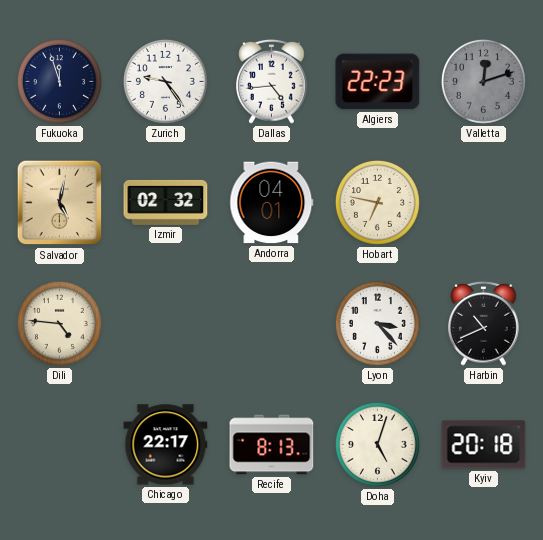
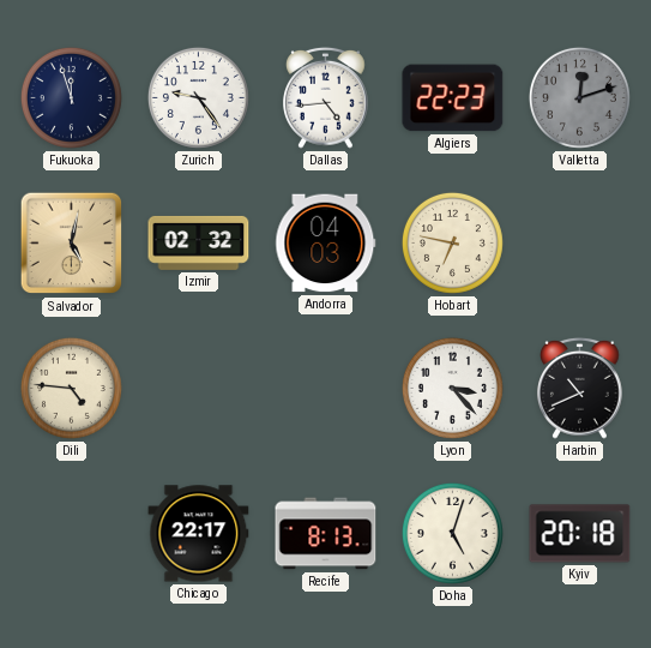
Andorra: 04:01 -> 04:03
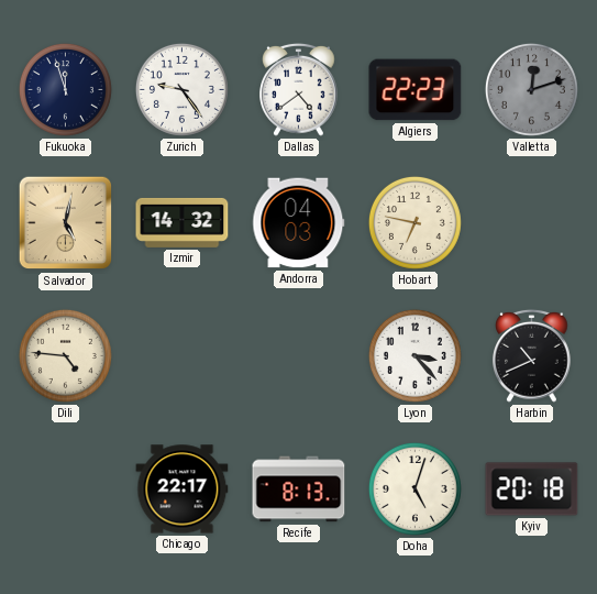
Dallas: 4:44 -> 4:39
Izmir: 02:32 -> 14:32
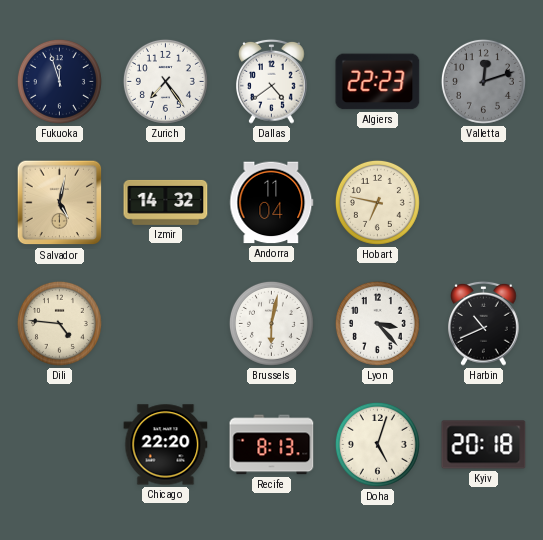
Zurich: 9:24 -> 7:24
Andorra: 04:03 -> 11:04
Brussels: none -> 6:02
Chicago: 22:17 -> 22:20
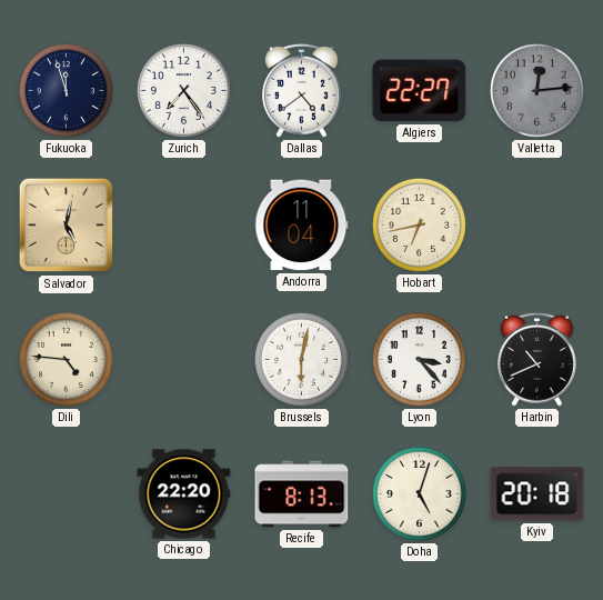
Algiers: 22:23 -> 22:27
Valletta: 12:12 -> 12:14
Izmir: 14:32 -> none
Hobart: 6:47 -> 6:43
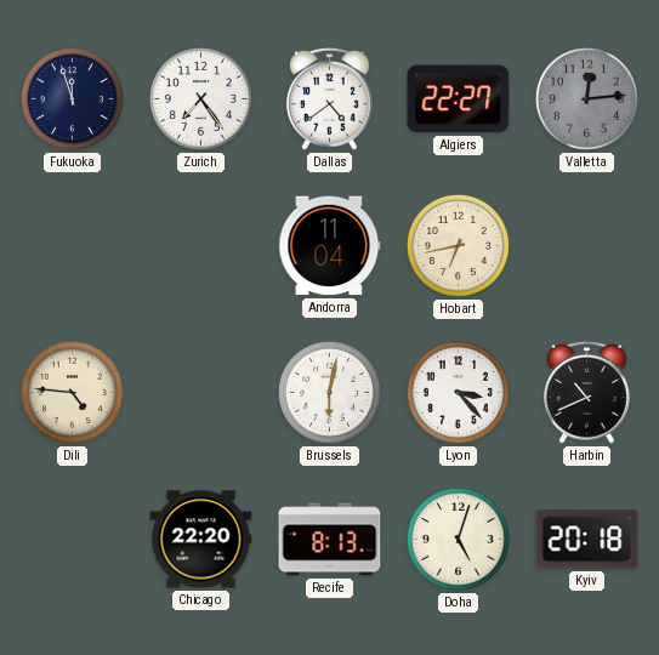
Salvador: 5:02 -> none
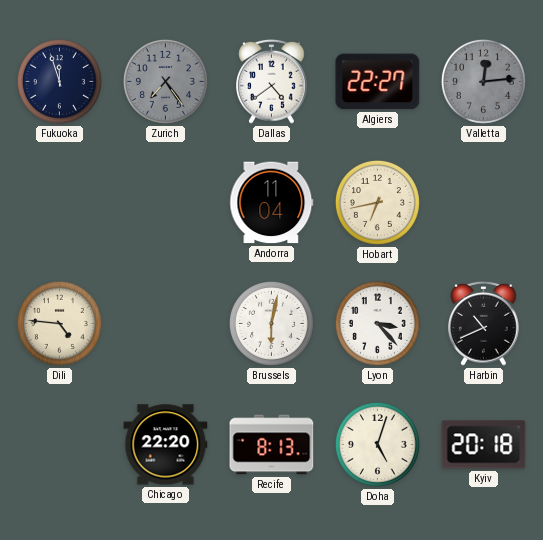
Zurich dial: white -> grey
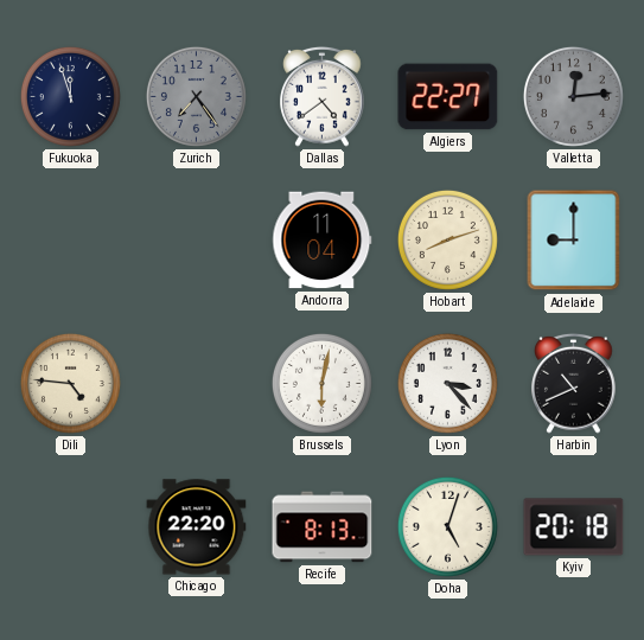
Hobart: 6:43 -> 8:12
Adelaide: none -> 9:00
